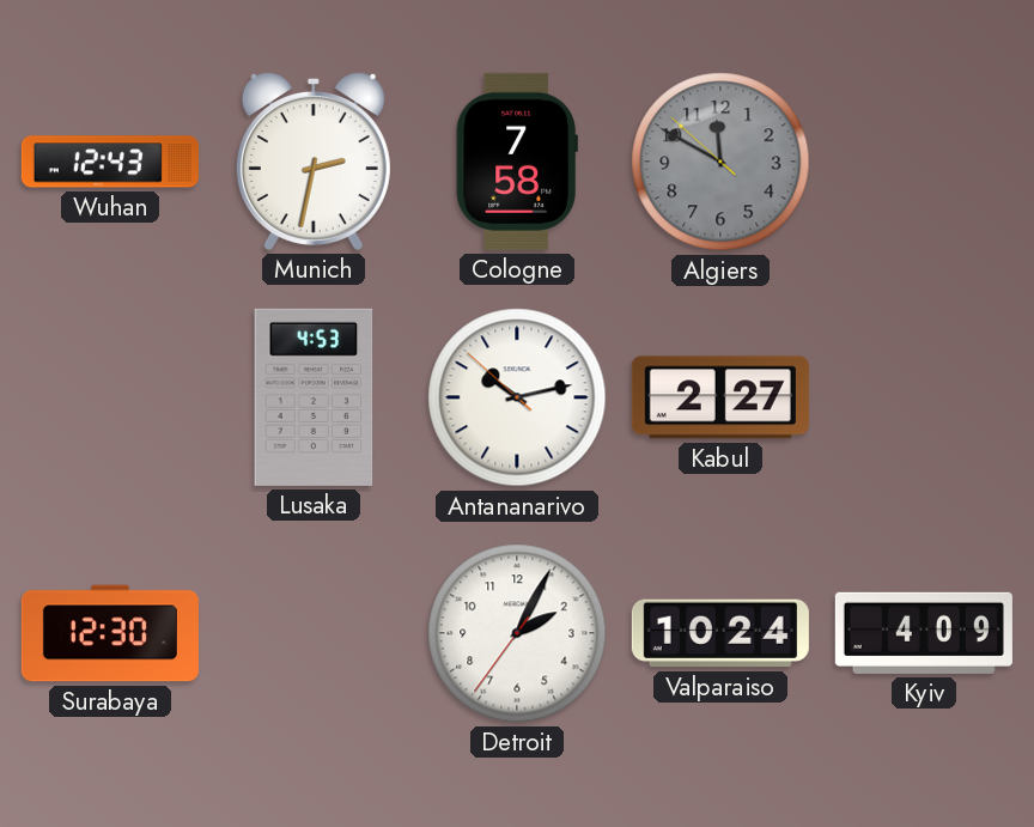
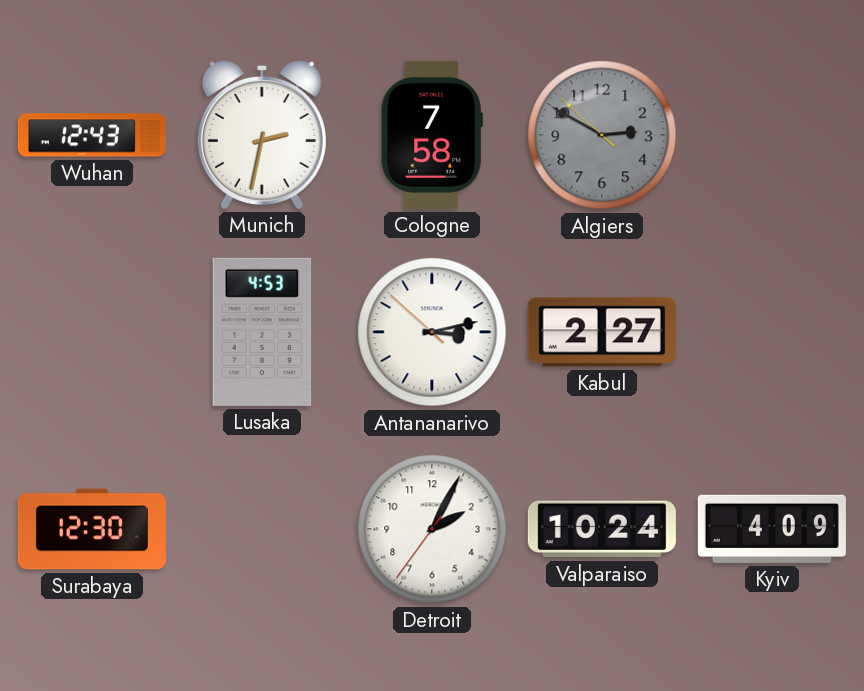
Algiers: 11:49 -> 2:49
Antananarivo: 10:12 -> 3:12
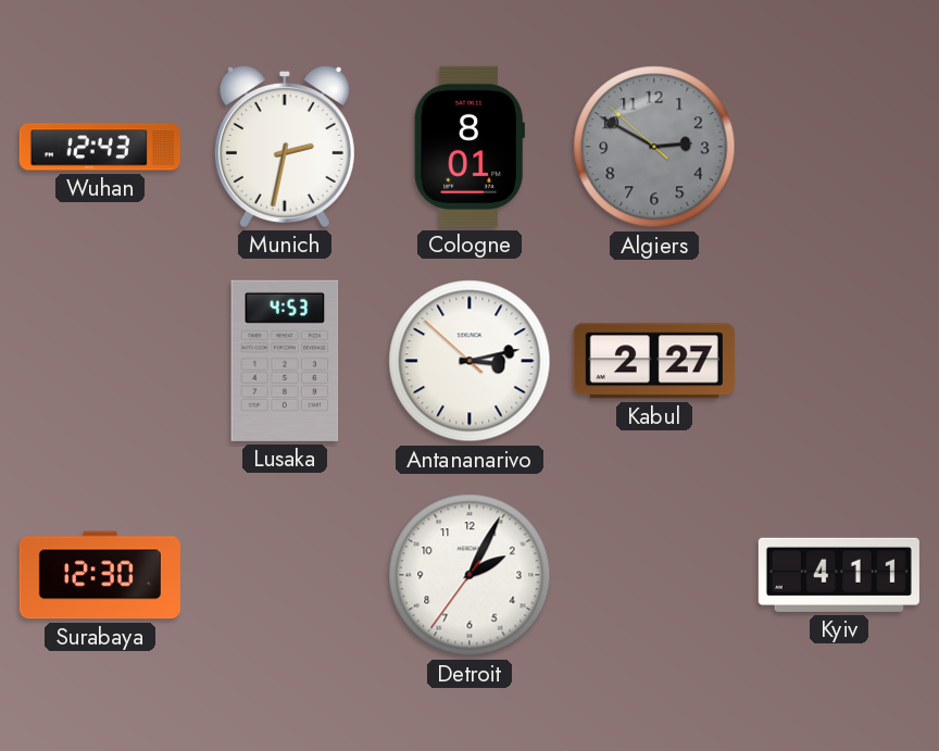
Cologne: 7:58 -> 8:01
Valparaiso: 10:24 -> none
Kyiv: 4:09 -> 4:11
